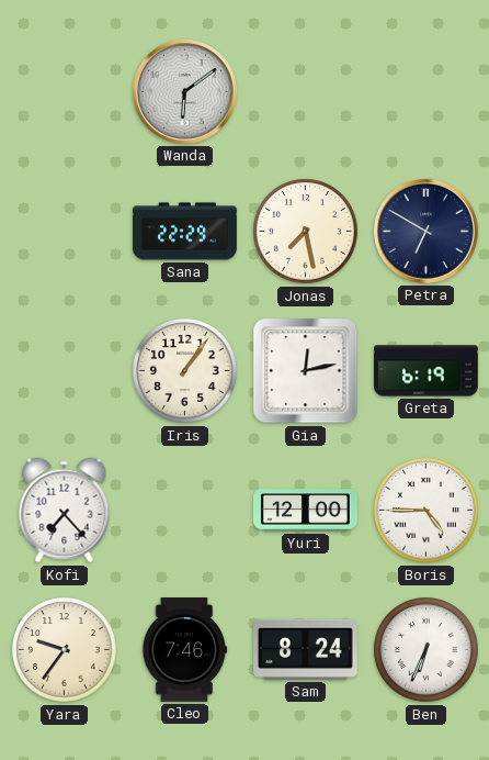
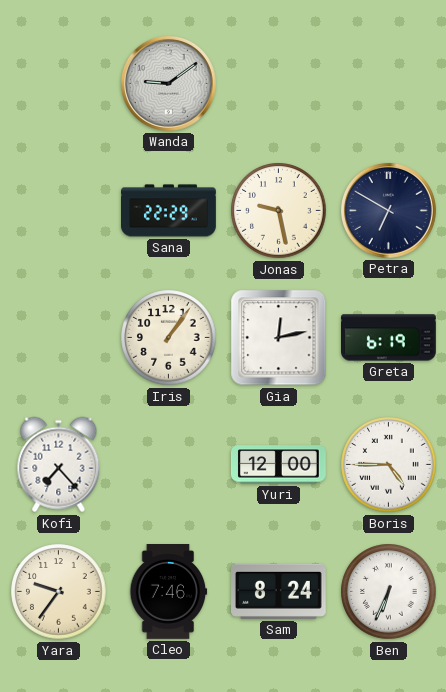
Wanda: 6:09 -> 9:09
Jonas: 7:28 -> 9:28
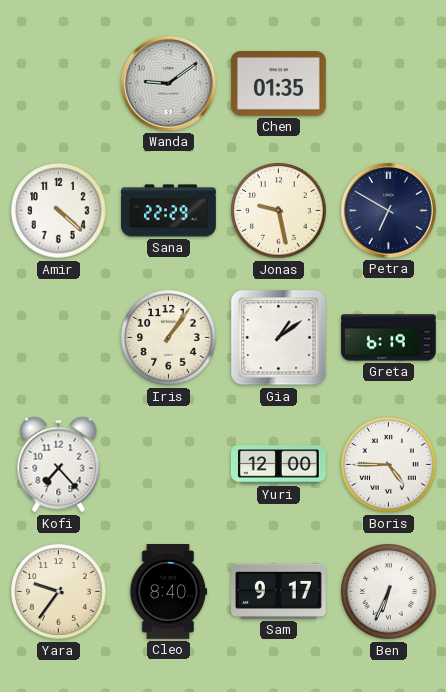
Chen: none -> 01:35
Amir: none -> 4:22
Gia: 12:13 -> 1:09
Cleo: 7:46 -> 8:40
Sam: 8:24 -> 9:17
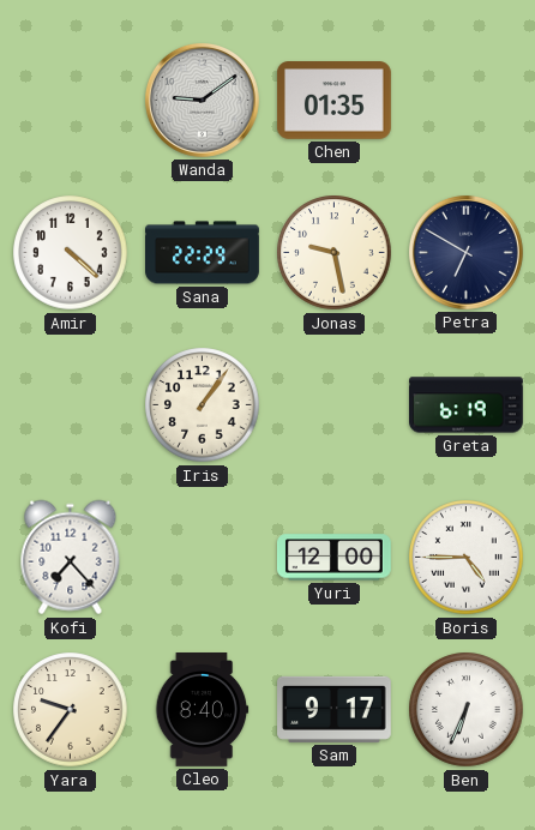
Gia: 1:09 -> none
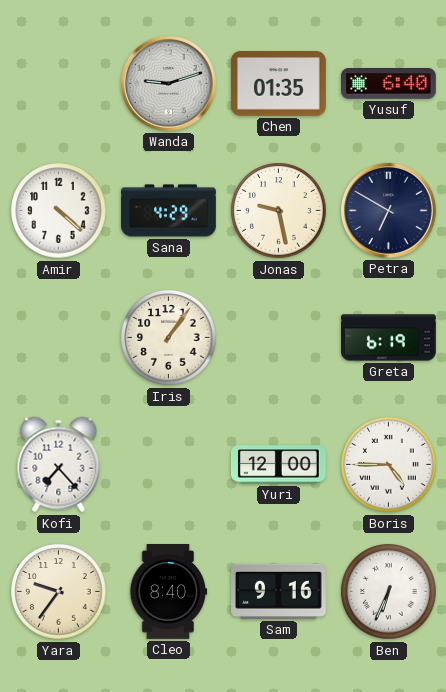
Wanda: 9:09 -> 9:12
Yusuf: none -> 6:40
Sana: 22:29 -> 4:29
Sam: 9:17 -> 9:16
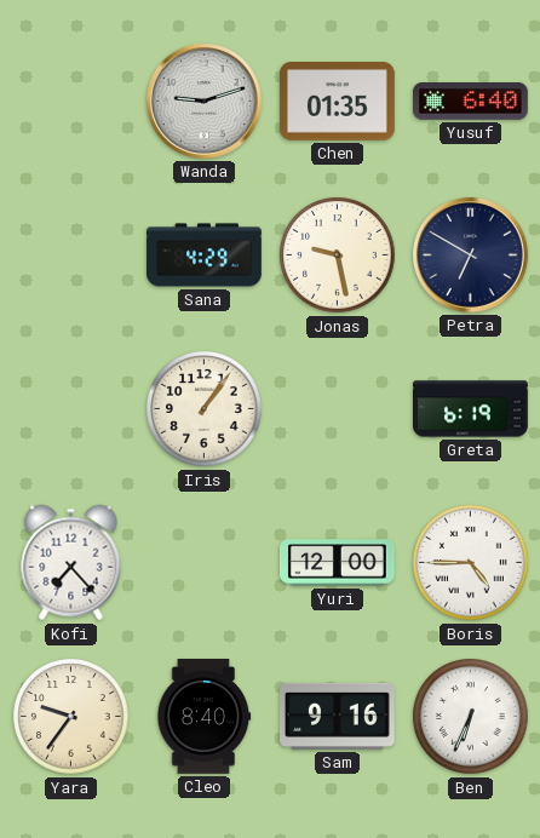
Amir: 4:22 -> none
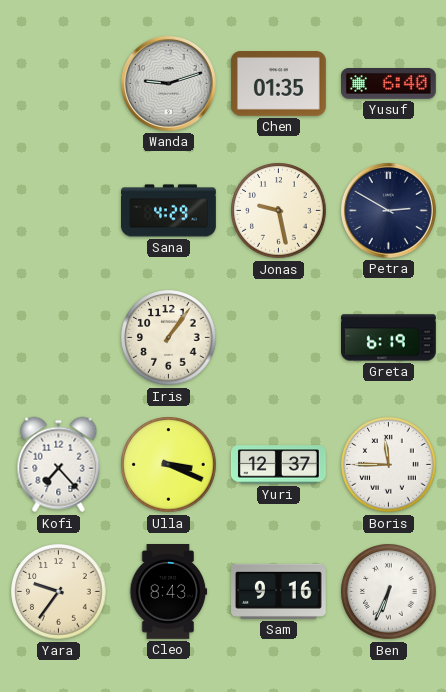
Petra: 6:50 -> 2:50
Ulla: none -> 3:19
Yuri: 12:00 -> 12:37
Boris: 4:45 -> 11:45
Cleo: 8:40 -> 8:43
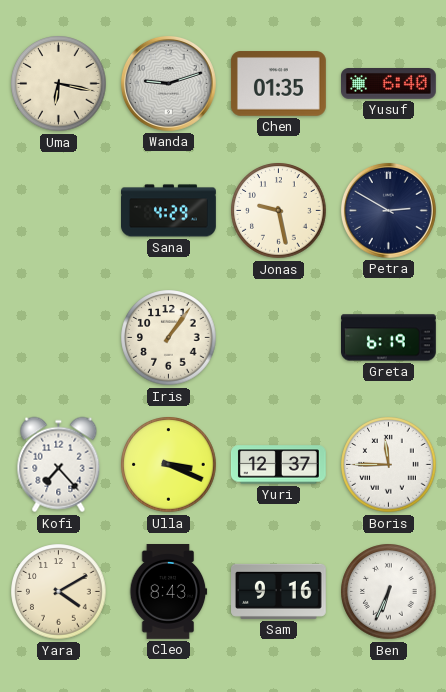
Uma: none -> 6:17
Yara: 9:36 -> 4:10
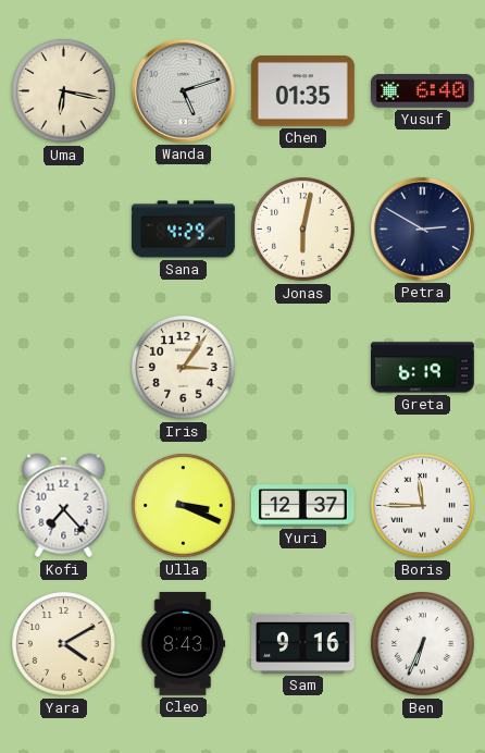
Wanda: 9:12 -> 5:12
Jonas: 9:28 -> 6:02
Iris: 1:06 -> 3:06
